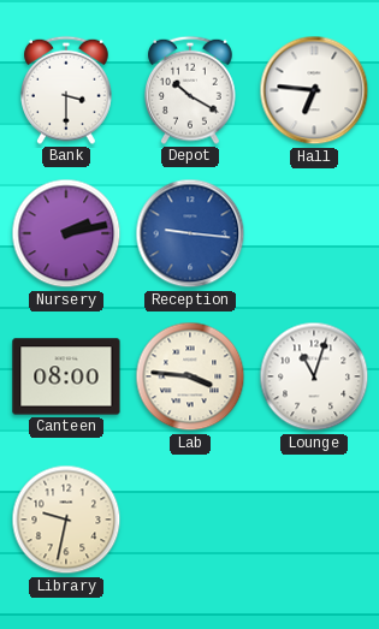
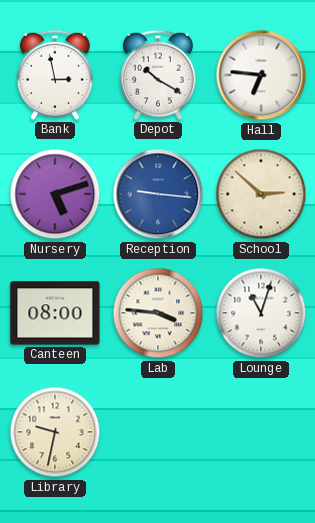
Bank: 3:30 -> 2:58
Nursery: 2:13 -> 5:12
School: none -> 2:52
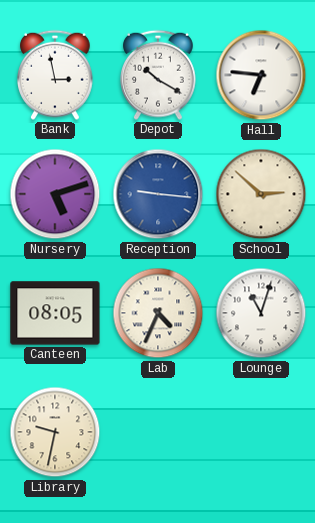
Canteen: 08:00 -> 08:05
Lab: 3:46 -> 4:34
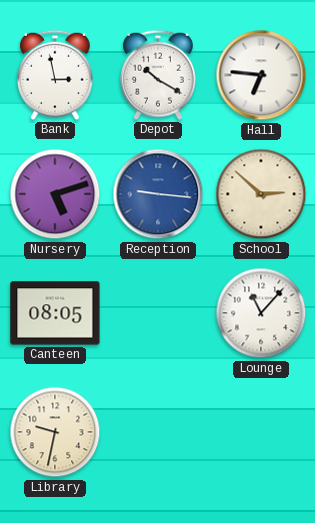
Lab: 4:34 -> none
Lounge: 11:03 -> 11:07
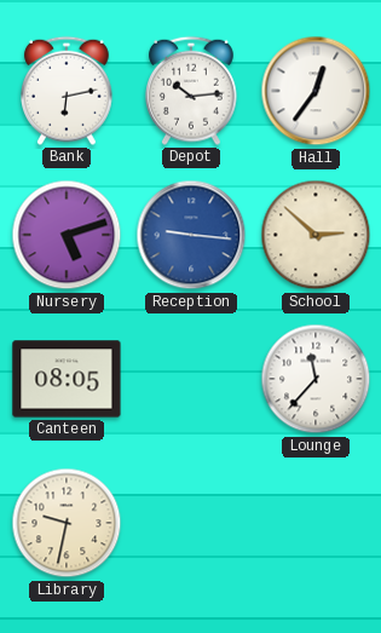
Bank: 2:58 -> 6:13
Depot: 10:20 -> 10:14
Hall: 6:46 -> 12:36
Lounge: 11:07 -> 11:37
